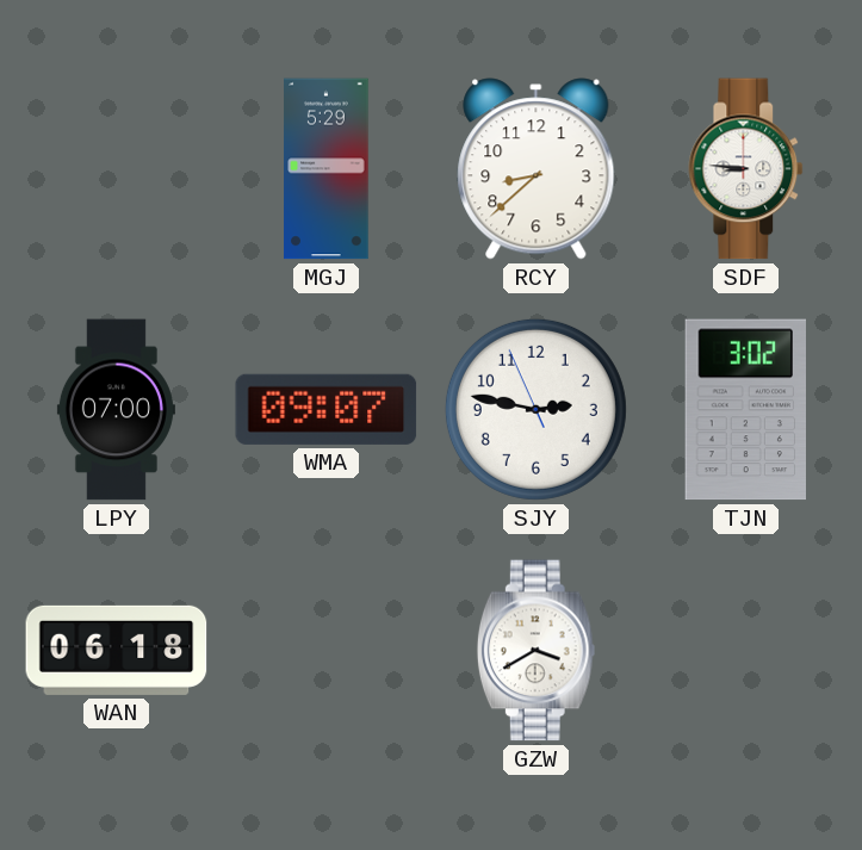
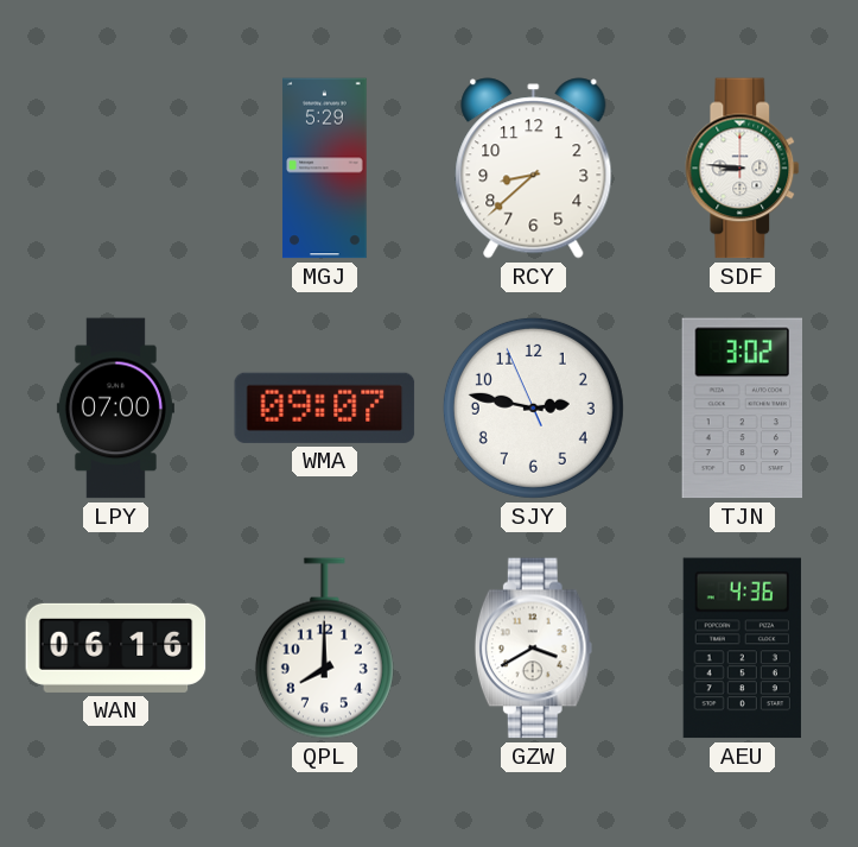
WAN: 06:18 -> 06:16
QPL: none -> 8:00
AEU: none -> 4:36
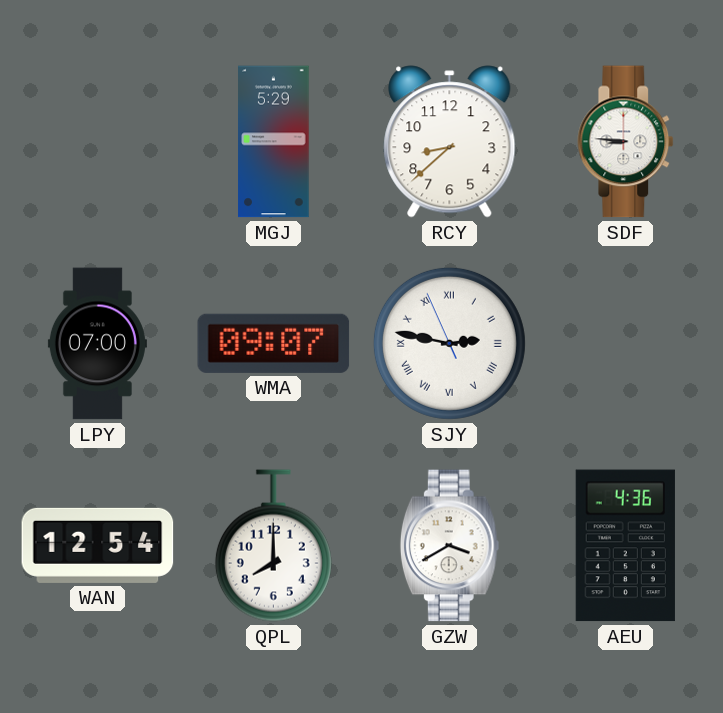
SJY numerals: Arabic -> Roman
TJN: 3:02 -> none
WAN: 06:16 -> 12:54
